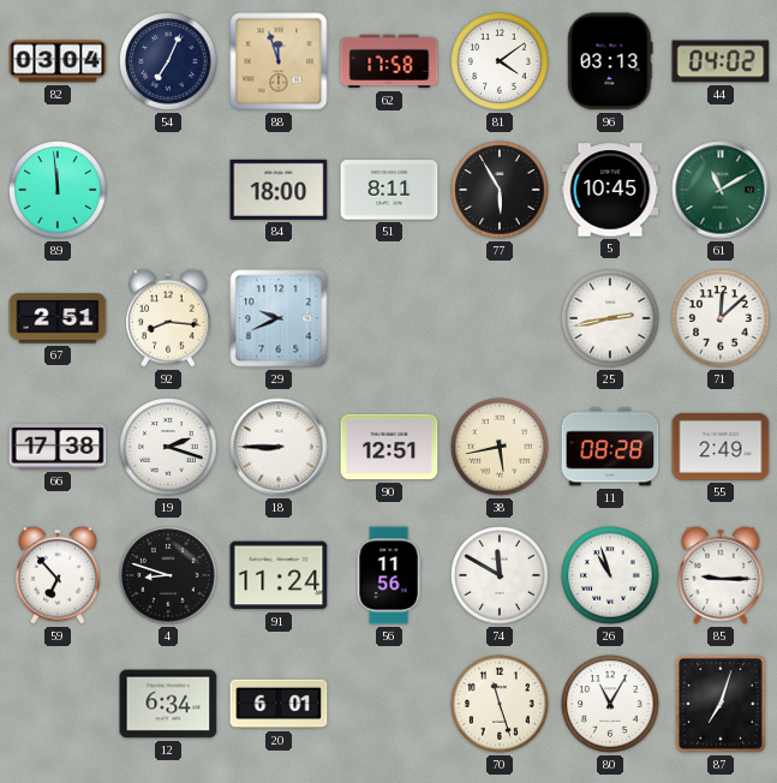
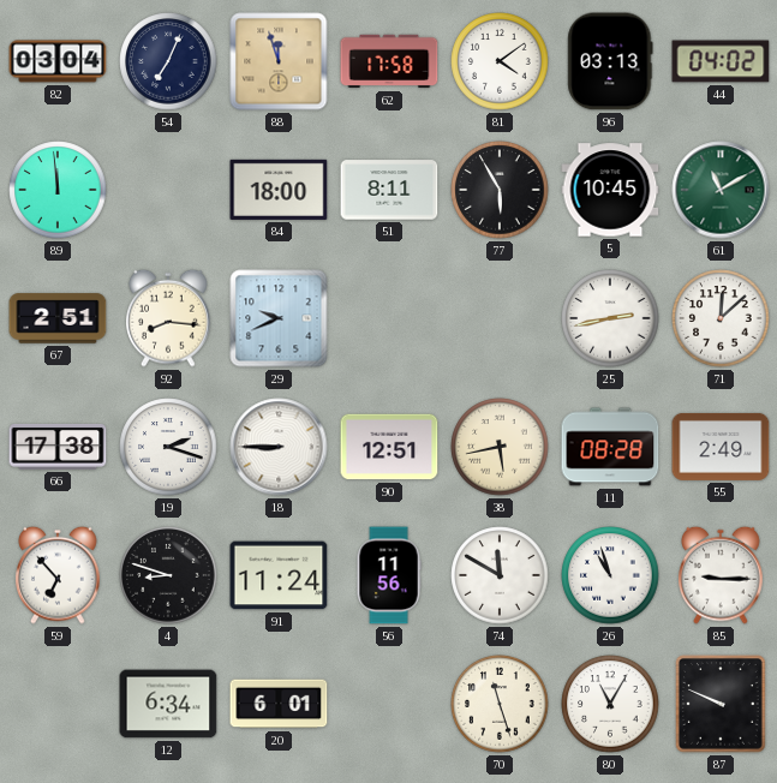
87: 7:03 -> 9:49
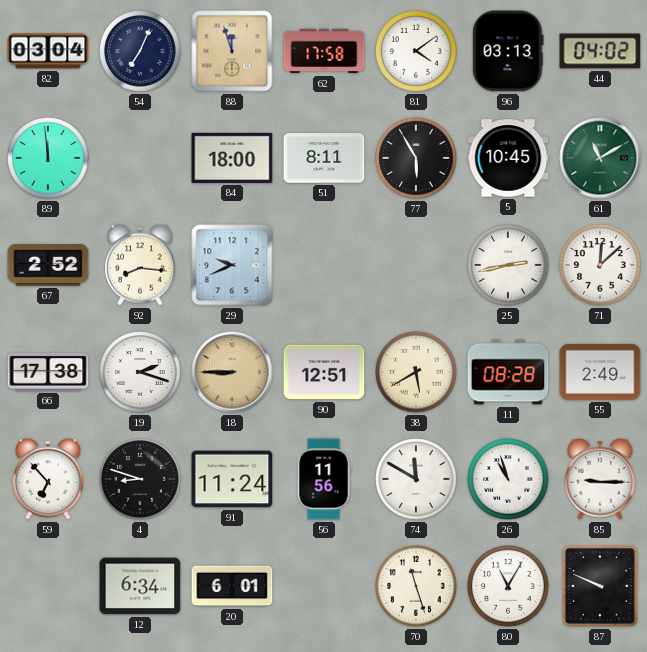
67: 2:51 -> 2:52
18 dial: white -> champagne
38: 5:43 -> 5:40
